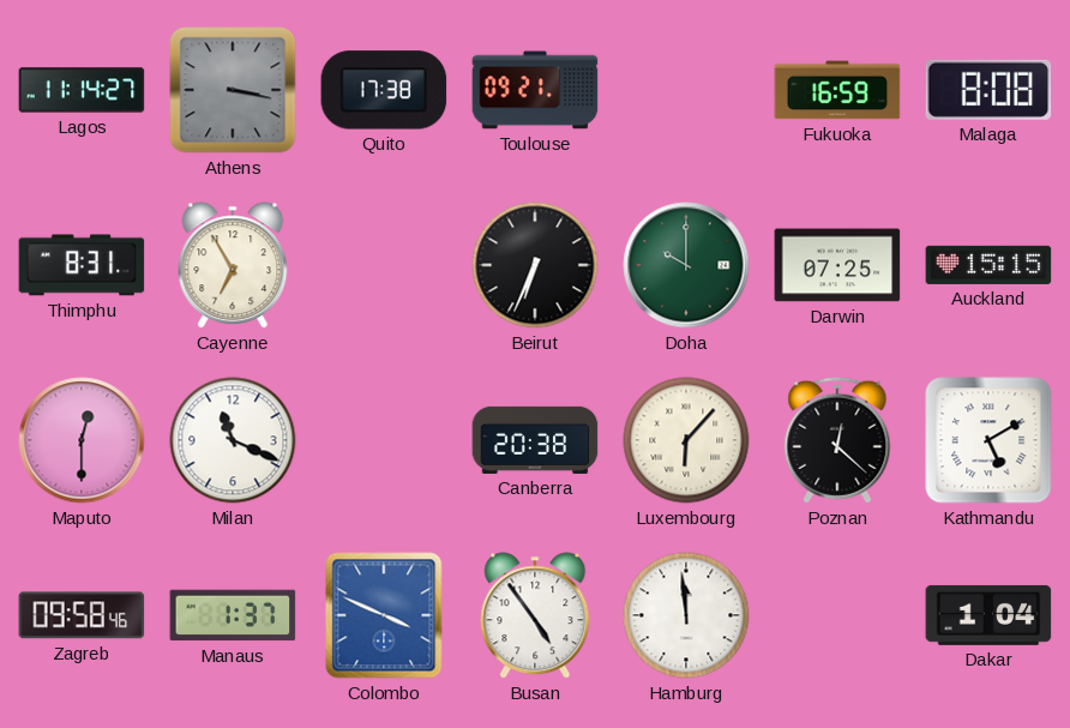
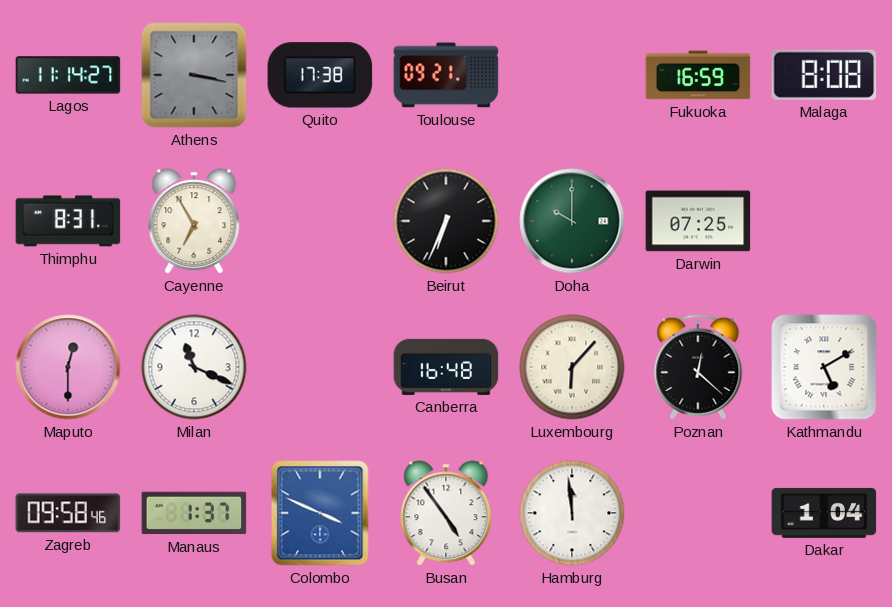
Auckland: 15:15 -> none
Canberra: 20:38 -> 16:48
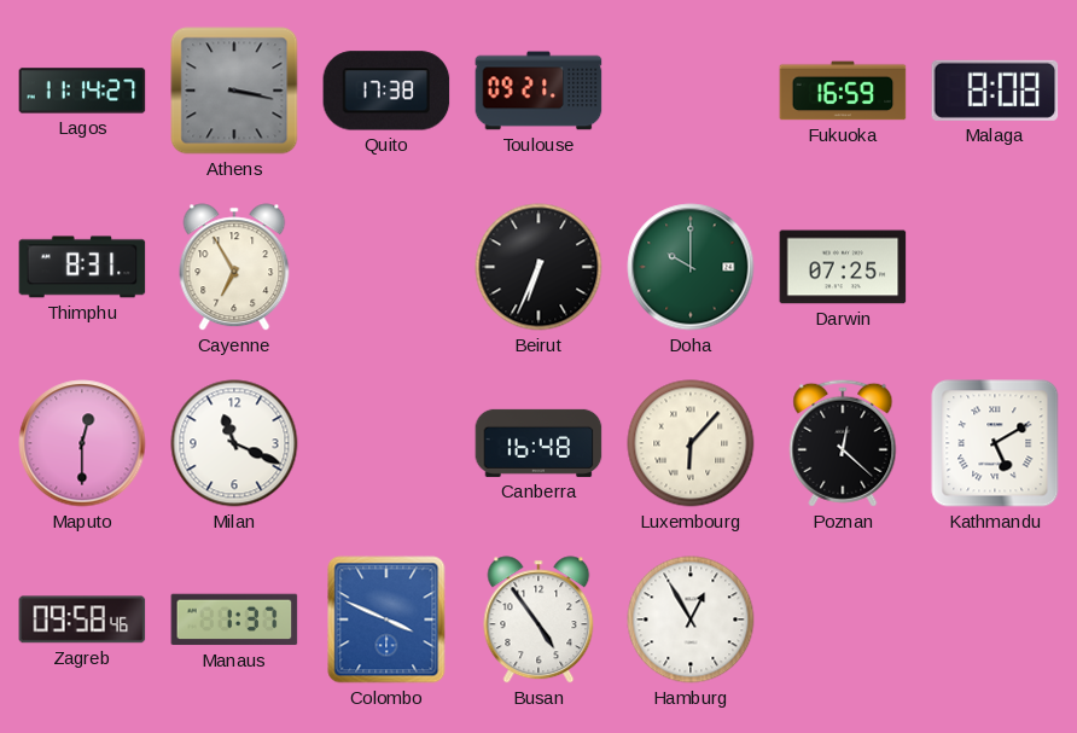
Hamburg: 11:59 -> 12:55
Dakar: 1:04 -> none
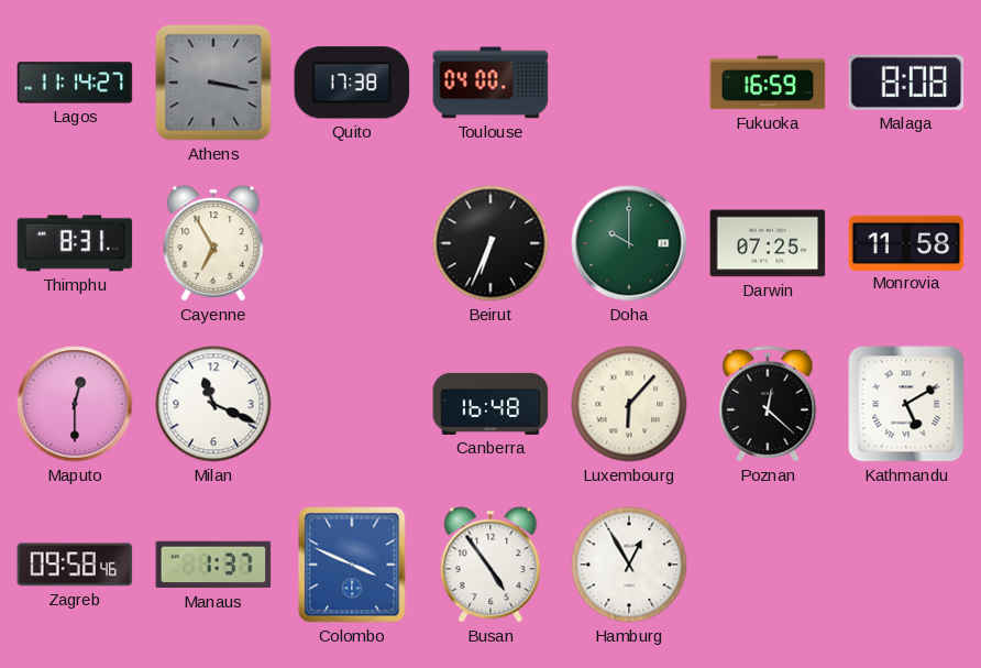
Toulouse: 09:21 -> 04:00
Monrovia: none -> 11:58
